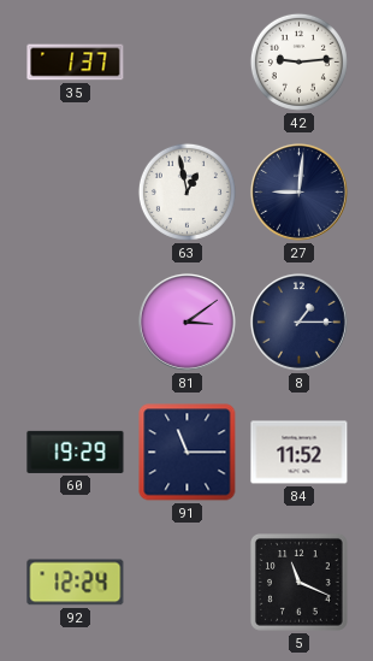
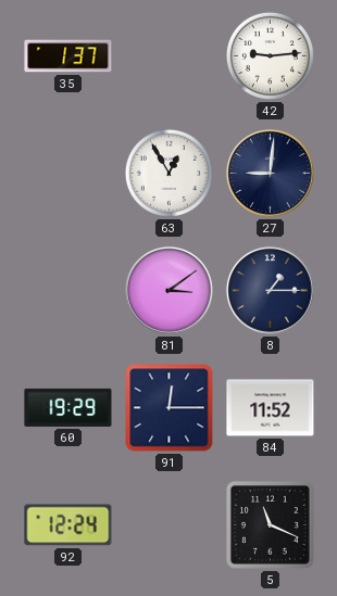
63: 12:58 -> 12:55
91: 11:15 -> 12:15
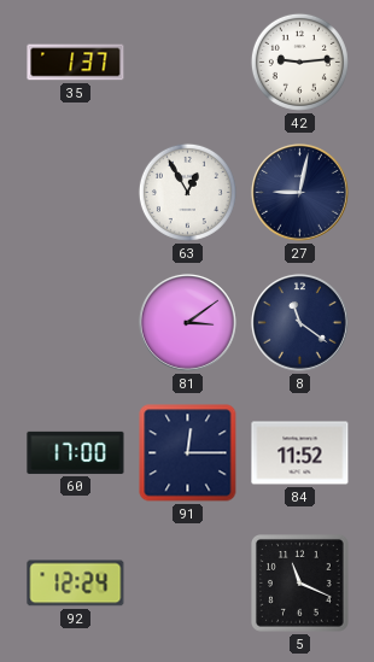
27: 9:01 -> 9:02
8: 1:15 -> 11:21
60: 19:29 -> 17:00
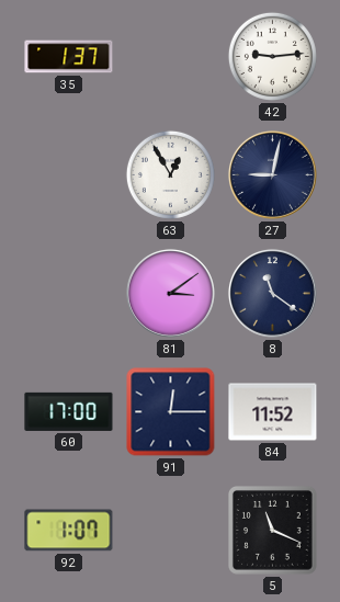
92: 12:24 -> 1:07
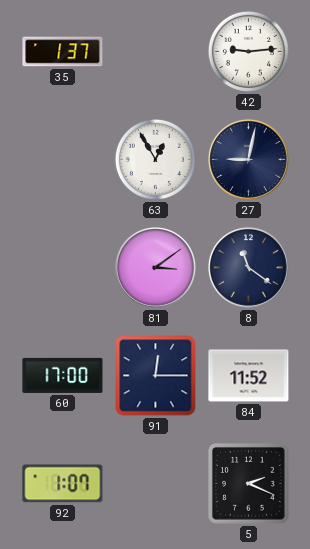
5: 11:19 -> 2:19
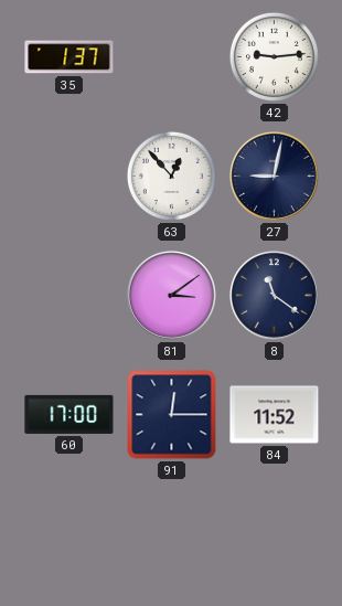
63: 12:55 -> 12:53
92: 1:07 -> none
5: 2:19 -> none
